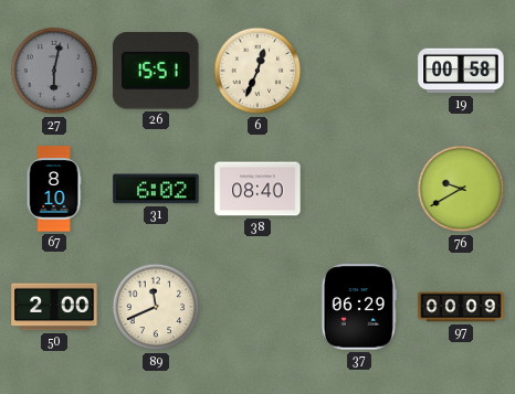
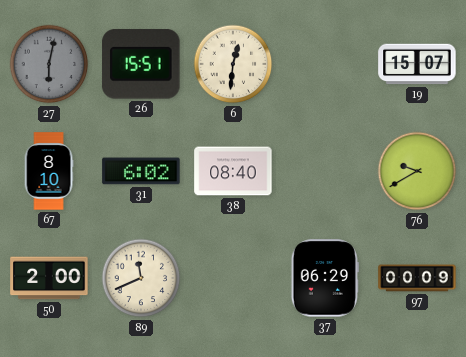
6: 12:34 -> 12:31
19: 00:58 -> 15:07
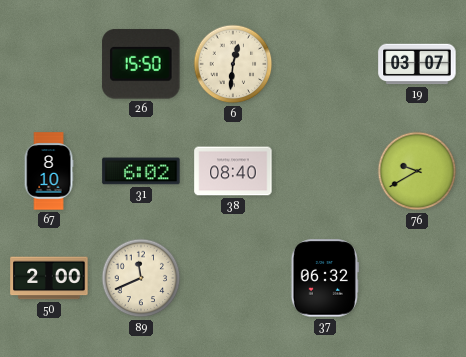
27: 6:02 -> none
26: 15:51 -> 15:50
19: 15:07 -> 03:07
37: 06:29 -> 06:32
97: 00:09 -> none
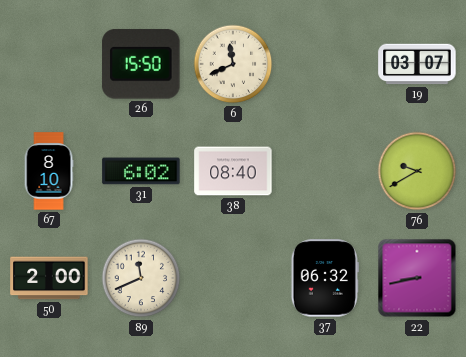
6: 12:31 -> 11:41
22: none -> 8:43
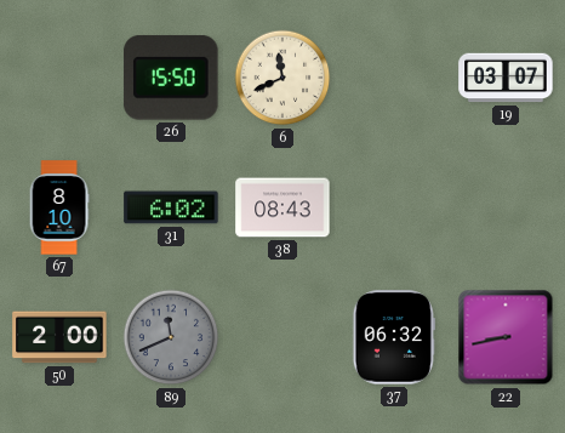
38: 08:40 -> 08:43
76: 9:40 -> none
89 dial: cream -> grey
